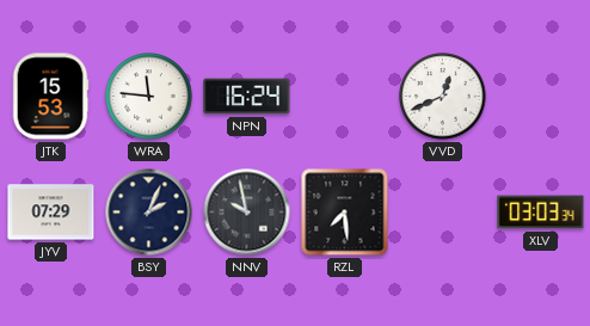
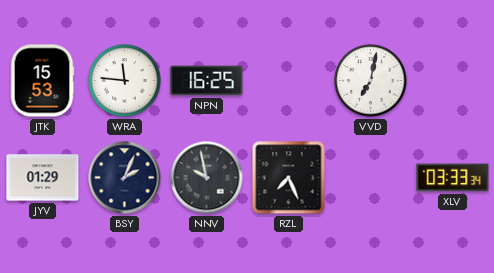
NPN: 16:24 -> 16:25
VVD: 12:41 -> 7:02
JYV: 07:29 -> 01:29
RZL: 7:29 -> 7:26
XLV: 03:03 -> 03:33
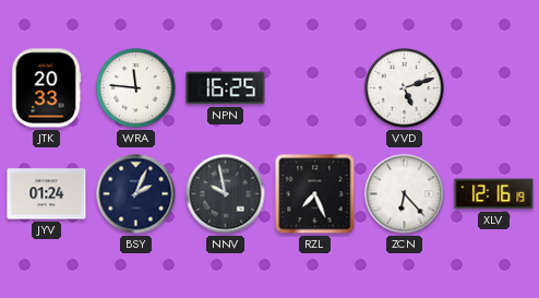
JTK: 15:53 -> 20:33
VVD: 7:02 -> 5:12
JYV: 01:29 -> 01:24
ZCN: none -> 6:23
XLV: 03:33 -> 12:16
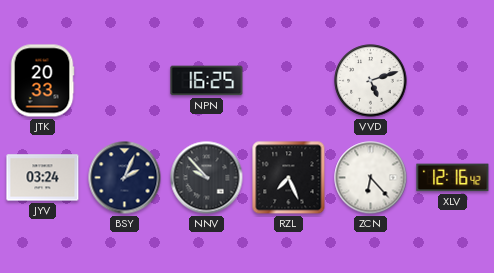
WRA: 11:46 -> none
JYV: 01:24 -> 03:24
NNV: 9:58 -> 9:53
XLV: 12:16:19 -> 12:16:42
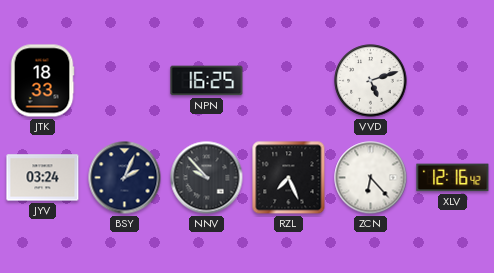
JTK: 20:33 -> 18:33
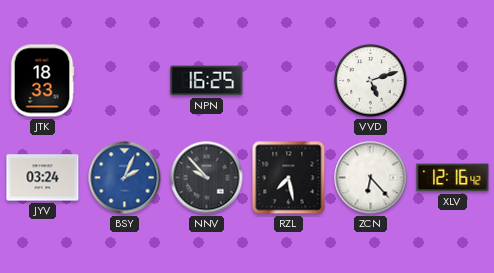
BSY dial: navy -> blue
RZL: 7:26 -> 7:28
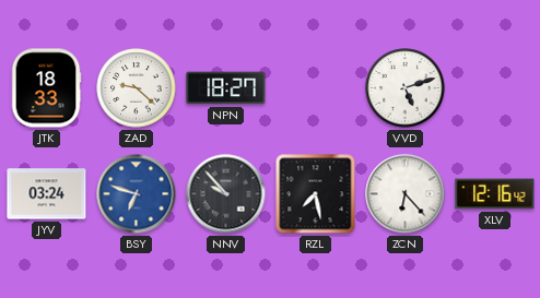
ZAD: none -> 9:22
NPN: 16:25 -> 18:27
BSY: 2:04 -> 6:48
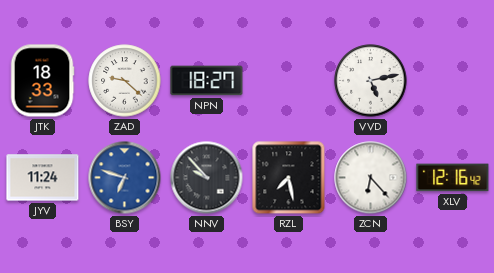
VVD: 5:12 -> 5:13
JYV: 03:24 -> 11:24
